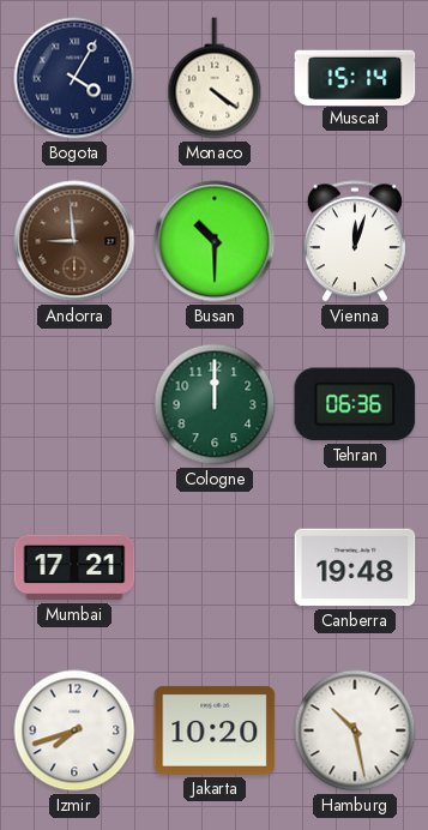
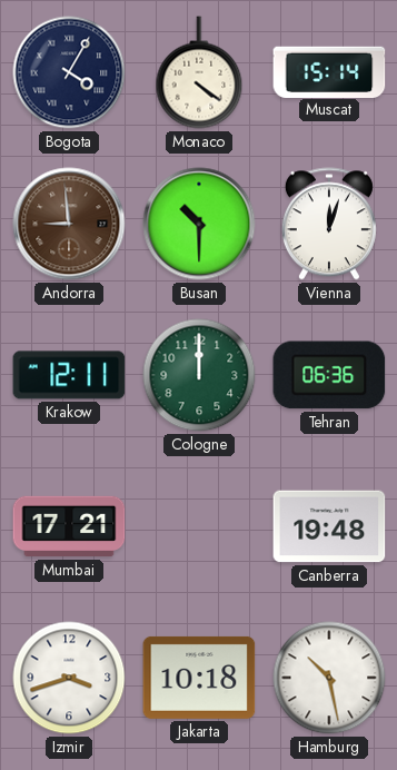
Krakow: none -> 12:11
Izmir: 7:42 -> 3:42
Jakarta: 10:20 -> 10:18
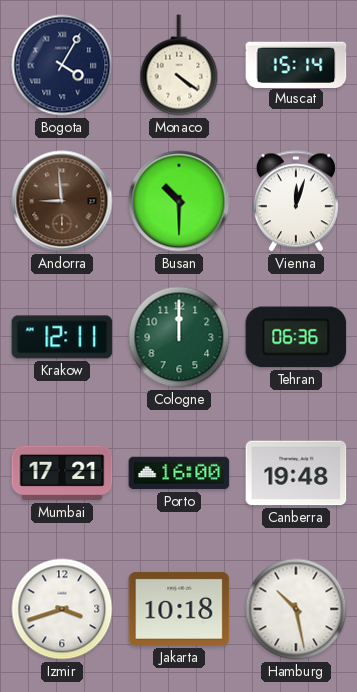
Porto: none -> 16:00
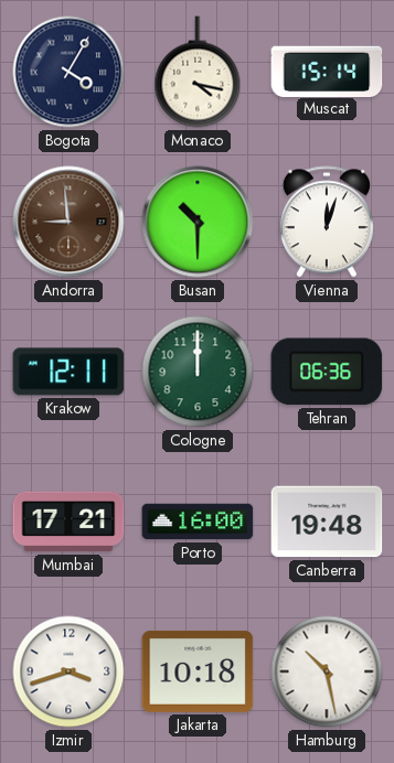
Monaco: 4:21 -> 4:17
